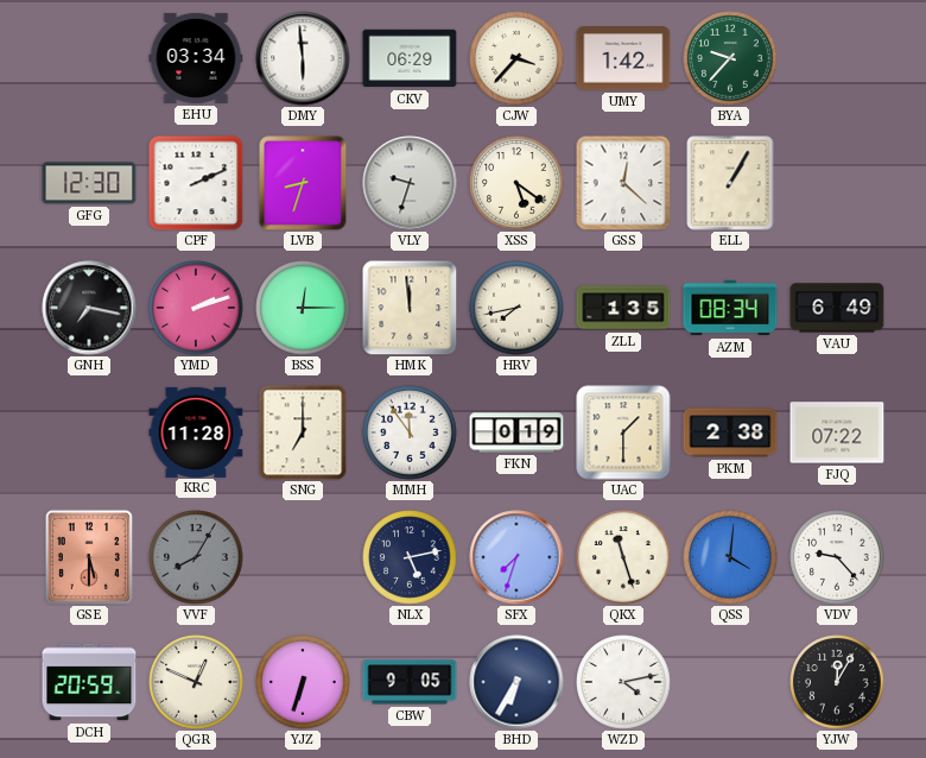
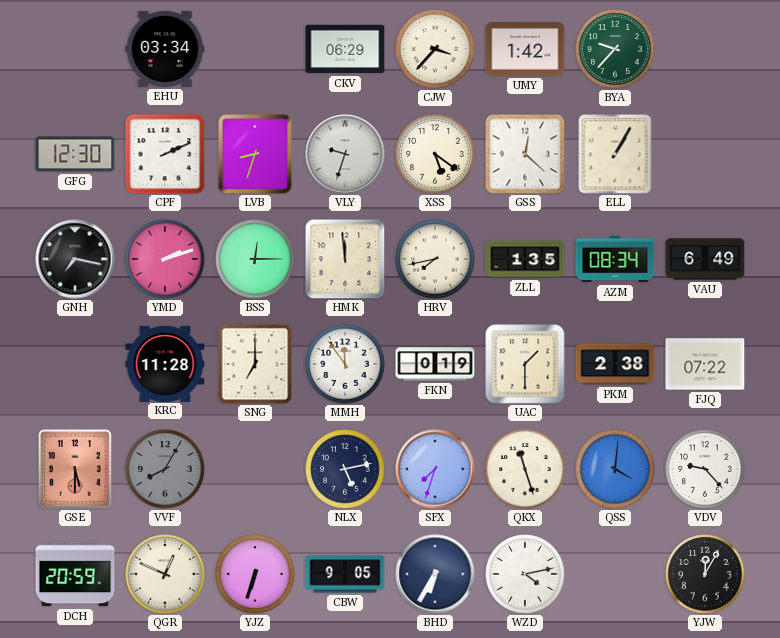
DMY: 5:59 -> none
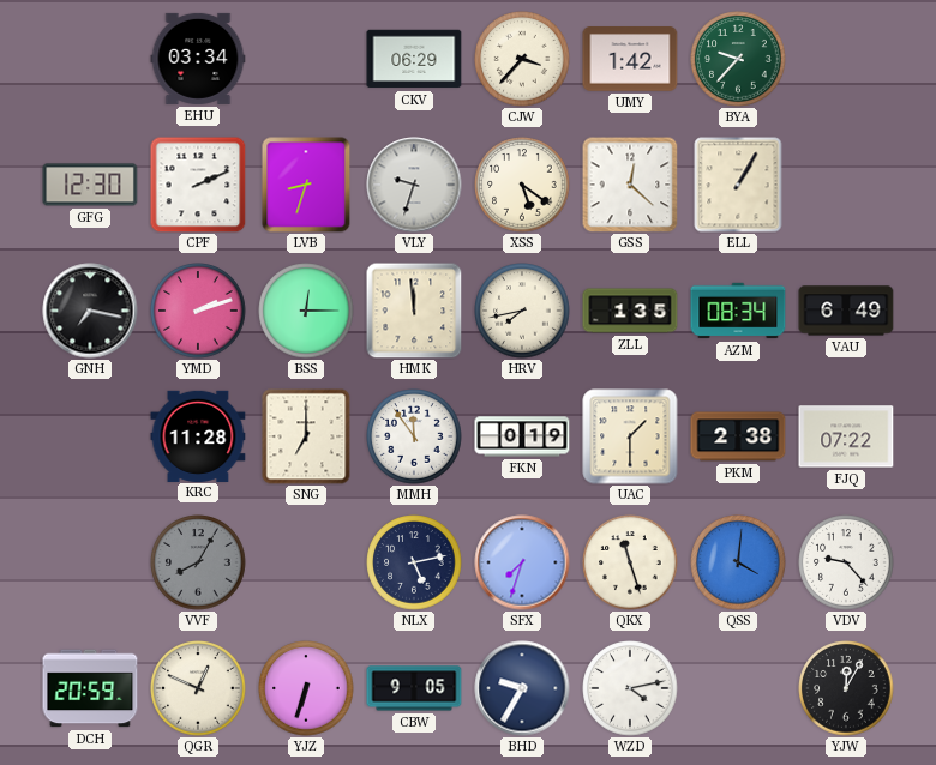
GSE: 5:30 -> none
BHD: 6:35 -> 9:35
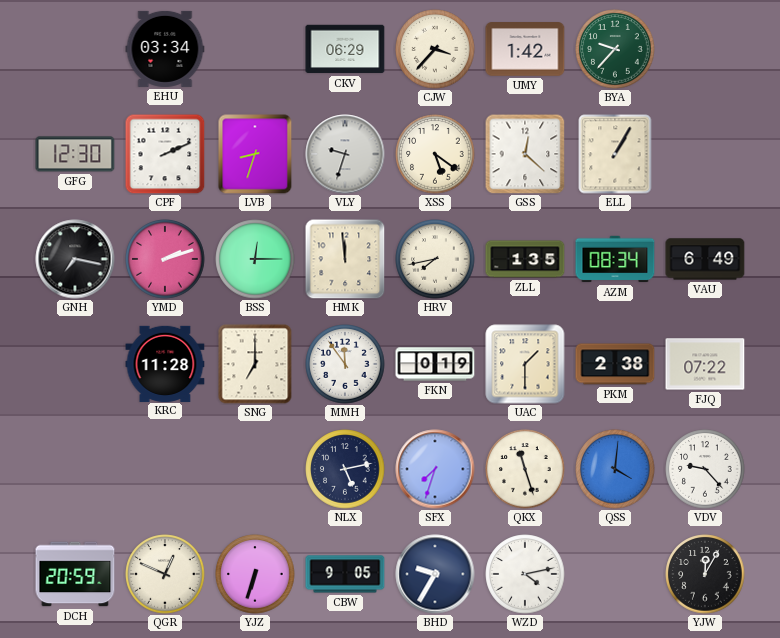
VVF: 8:05 -> none
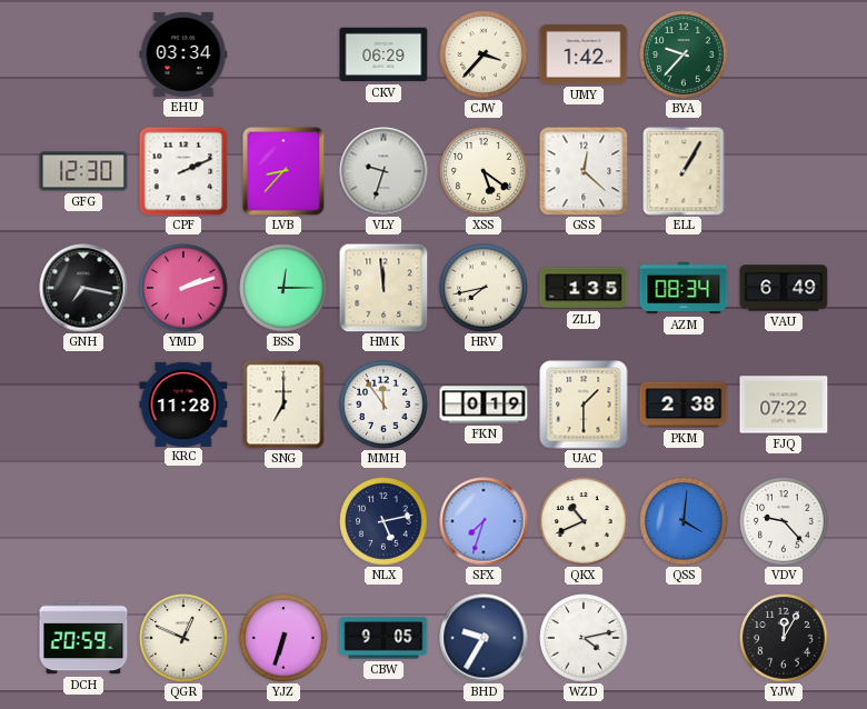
LVB: 8:33 -> 8:37
QKX: 11:27 -> 10:41
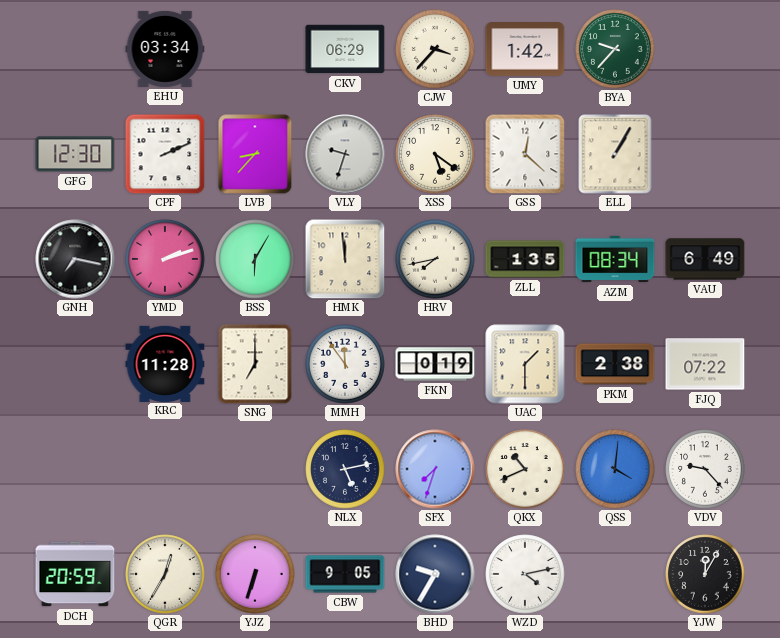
BSS: 12:15 -> 6:05
QGR: 12:49 -> 12:35
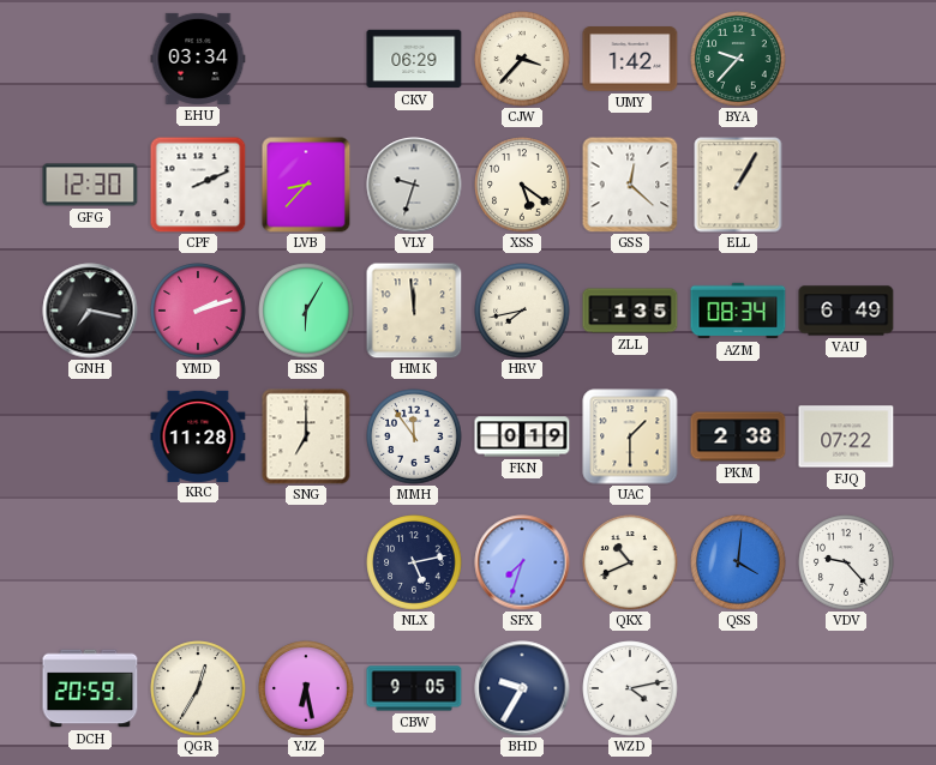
YJZ: 6:33 -> 6:28
YJW: 12:05 -> none
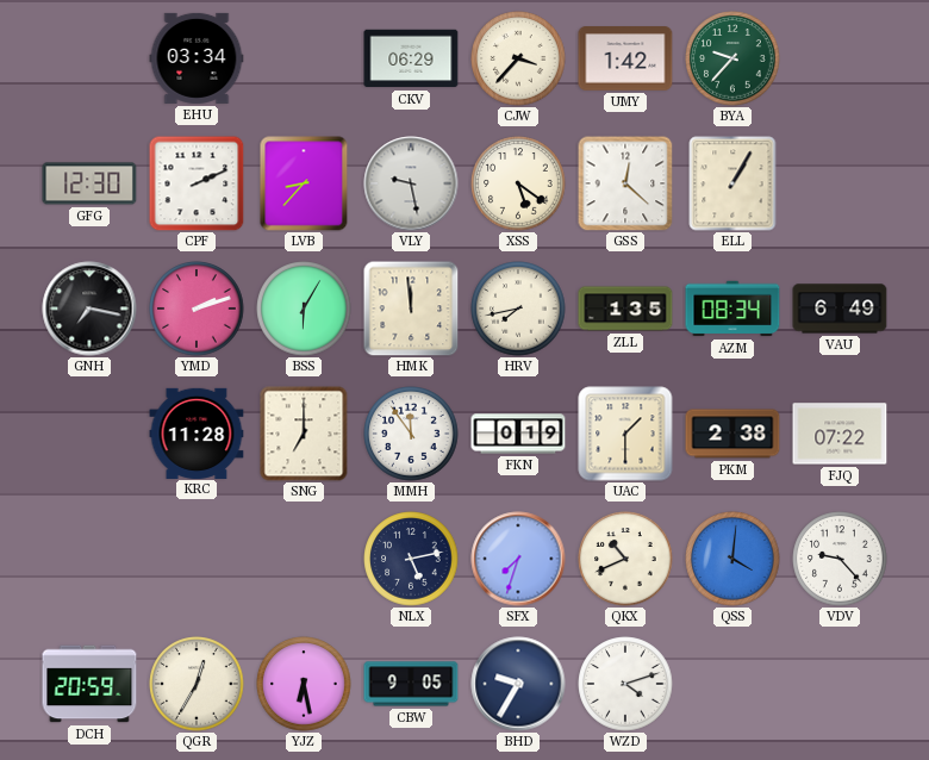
VLY: 9:33 -> 9:28
WZD: 4:13 -> 4:12
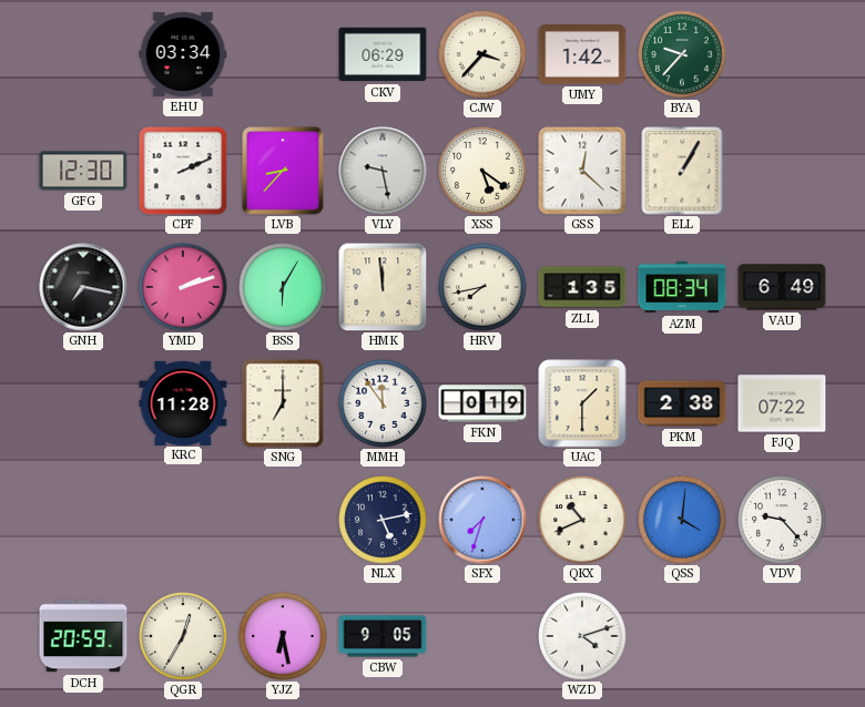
BHD: 9:35 -> none
